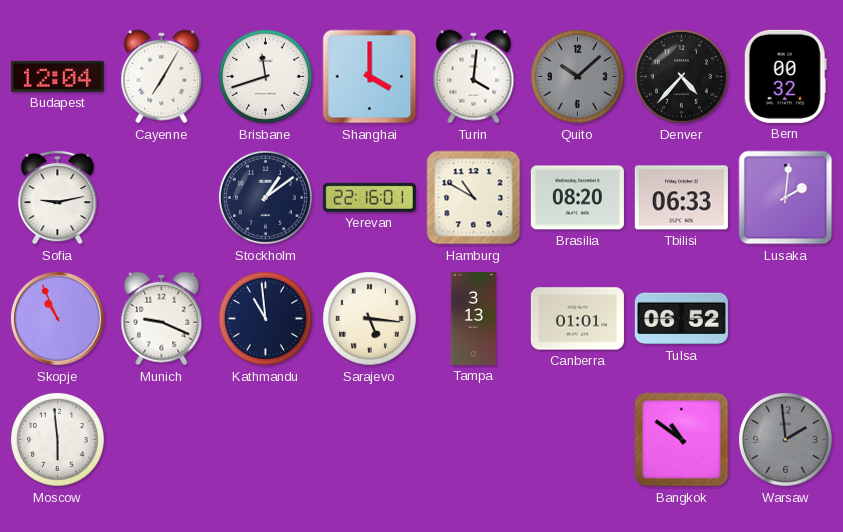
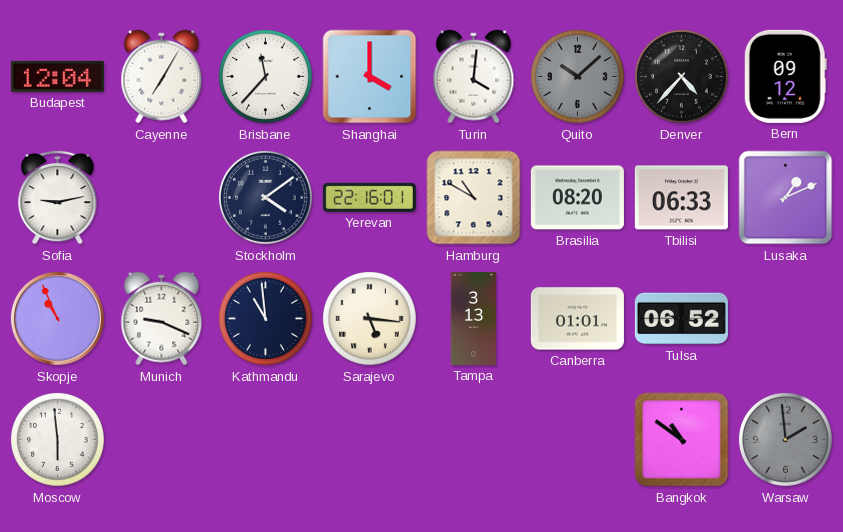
Brisbane: 11:42 -> 11:37
Bern: 00:32 -> 09:12
Stockholm: 1:09 -> 4:09
Lusaka: 2:01 -> 1:11
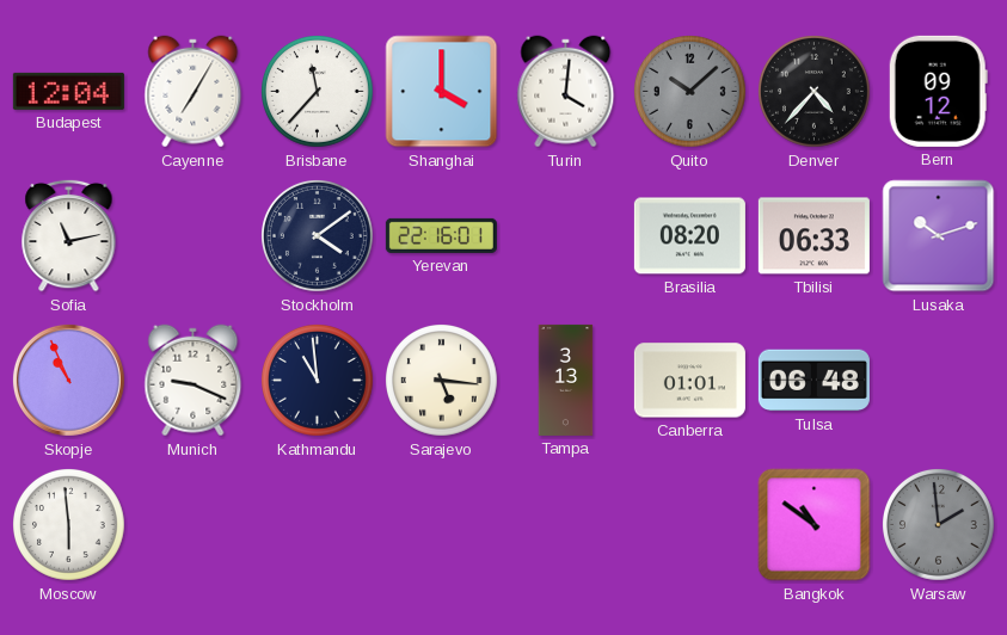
Sofia: 9:13 -> 11:13
Hamburg: 10:50 -> none
Lusaka: 1:11 -> 10:12
Tulsa: 06:52 -> 06:48
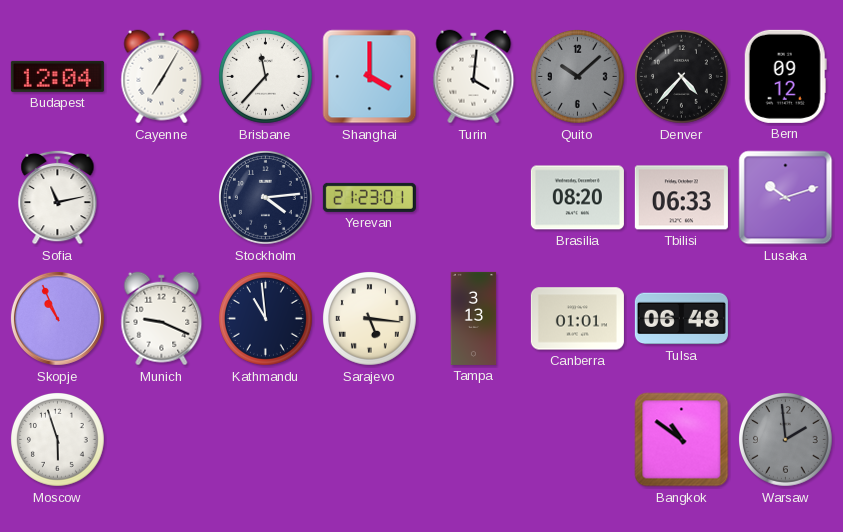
Stockholm: 4:09 -> 4:14
Yerevan: 22:16 -> 21:23
Moscow: 5:59 -> 5:57
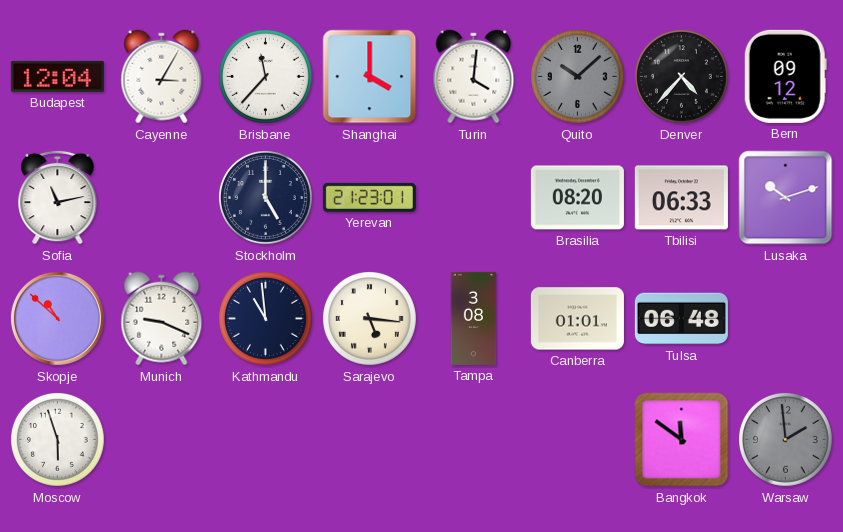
Cayenne: 7:05 -> 3:05
Stockholm: 4:14 -> 5:00
Skopje: 10:56 -> 10:52
Tampa: 3:13 -> 3:08
Bangkok: 10:51 -> 11:51
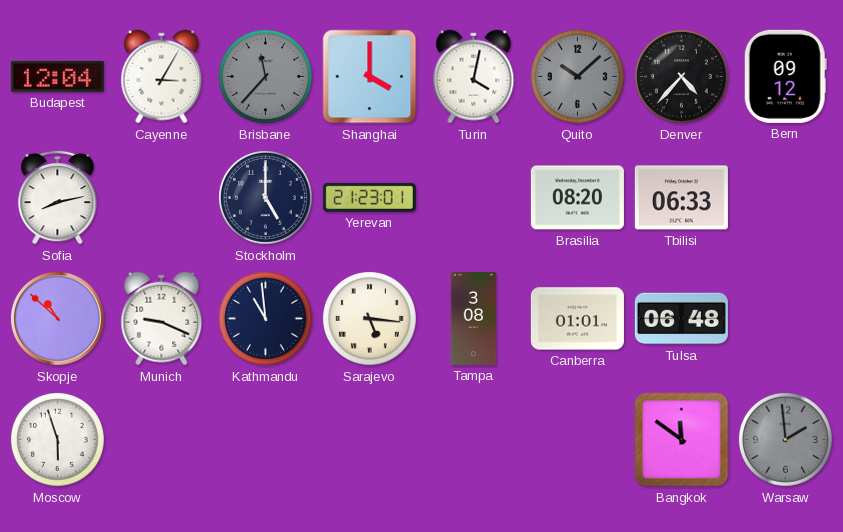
Brisbane dial: white -> grey
Turin: 4:01 -> 4:02
Sofia: 11:13 -> 8:13
Lusaka: 10:12 -> none
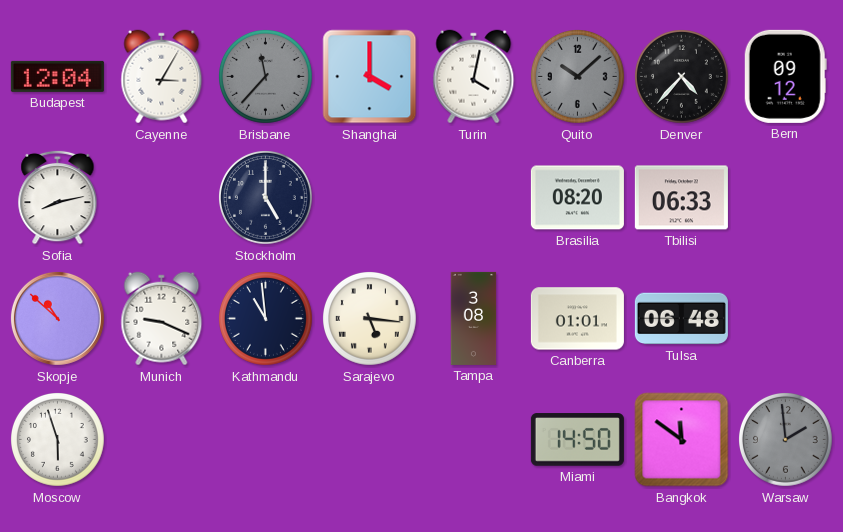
Yerevan: 21:23 -> none
Miami: none -> 14:50
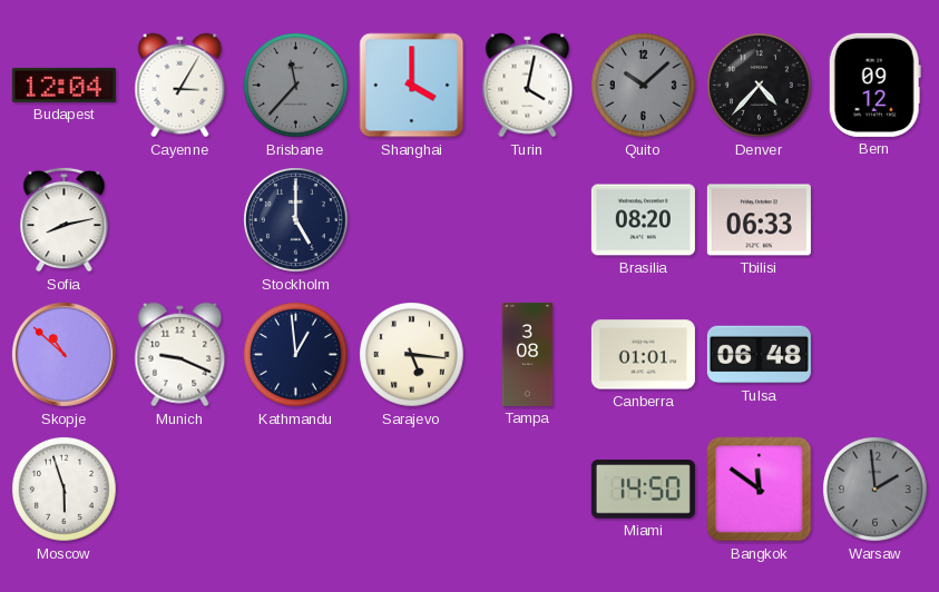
Kathmandu: 10:59 -> 12:59
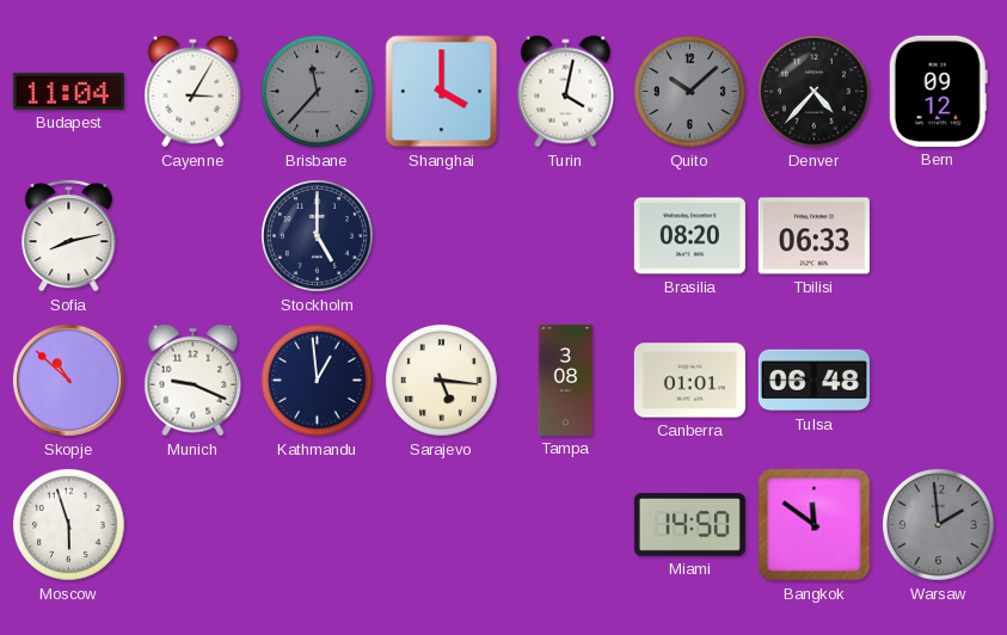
Budapest: 12:04 -> 11:04
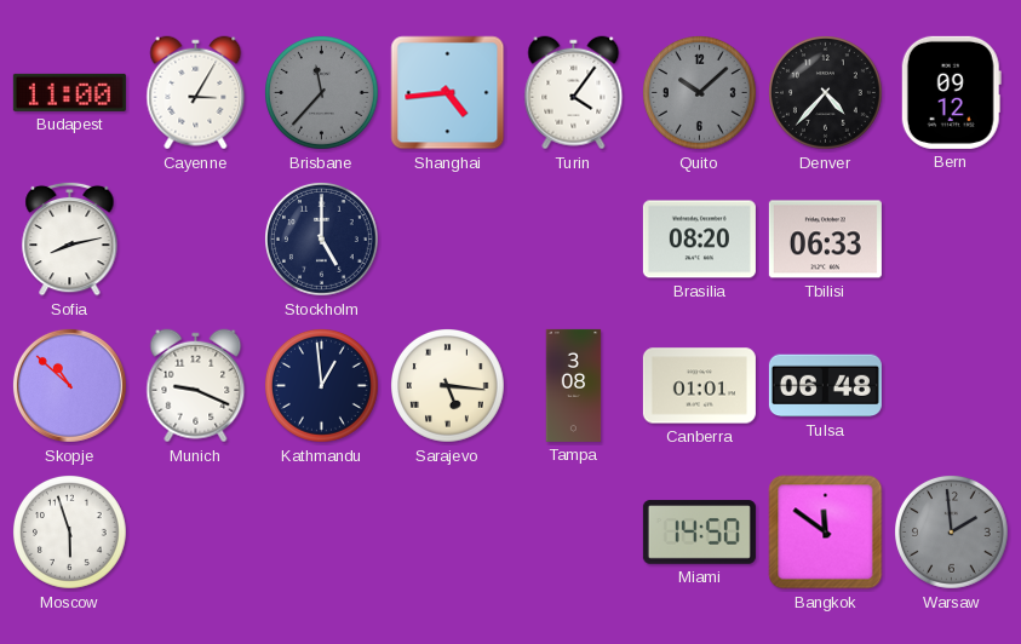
Budapest: 11:04 -> 11:00
Shanghai: 4:00 -> 4:44
Turin: 4:02 -> 4:06
